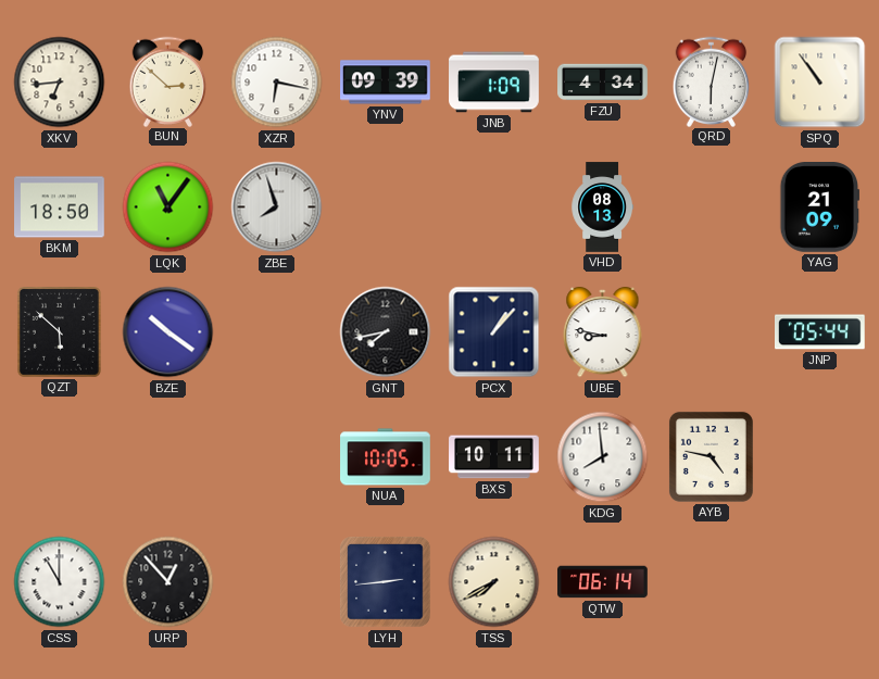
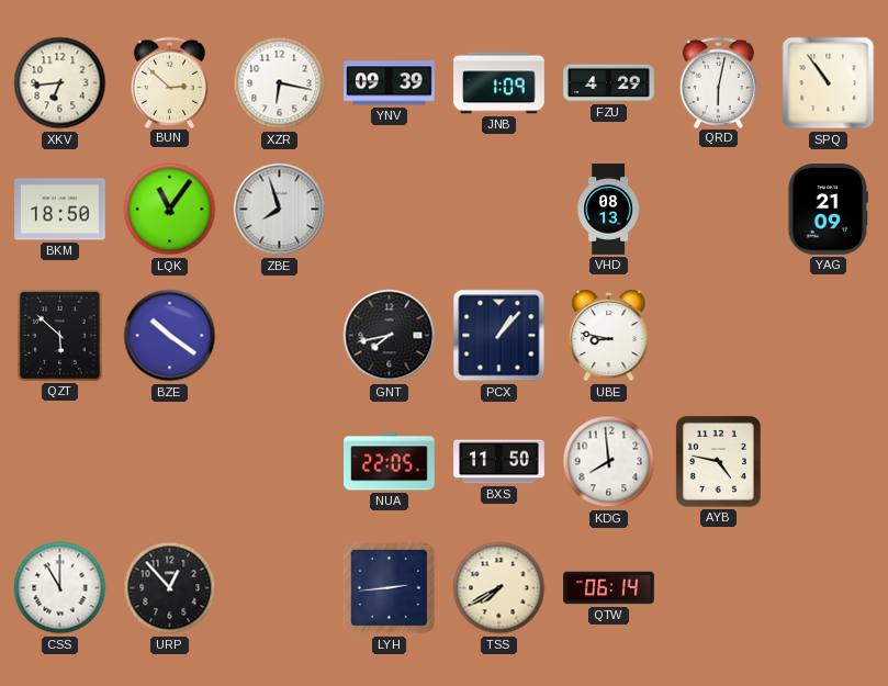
FZU: 4:34 -> 4:29
JNP: 05:44 -> none
NUA: 10:05 -> 22:05
BXS: 10:11 -> 11:50
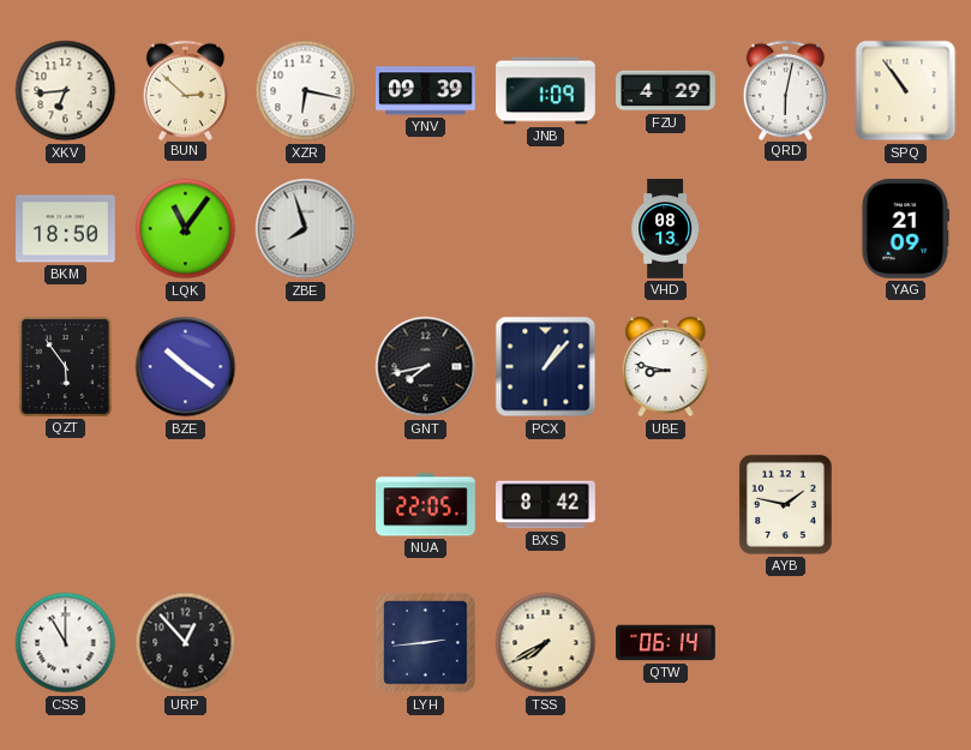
QZT: 5:52 -> 5:54
BXS: 11:50 -> 8:42
KDG: 7:59 -> none
AYB: 4:47 -> 1:47
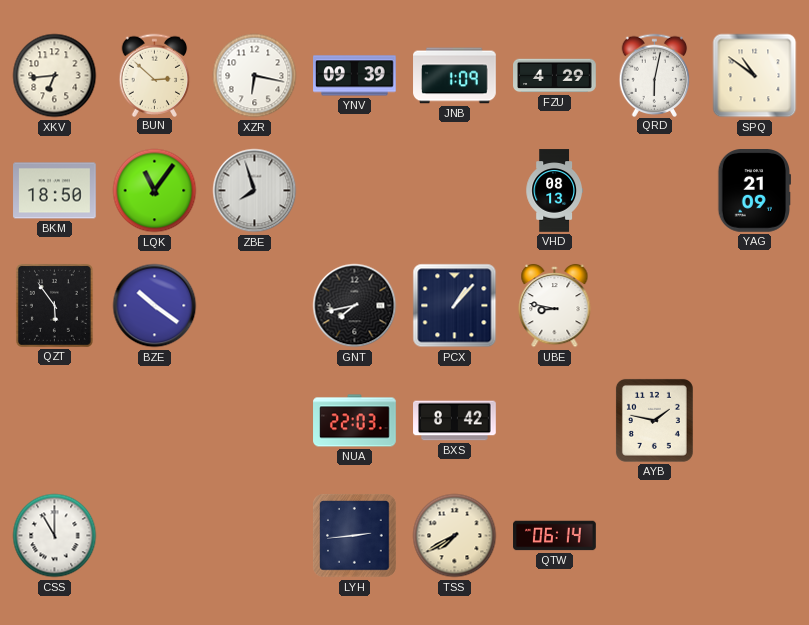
SPQ: 10:54 -> 10:51
NUA: 22:05 -> 22:03
URP: 12:53 -> none
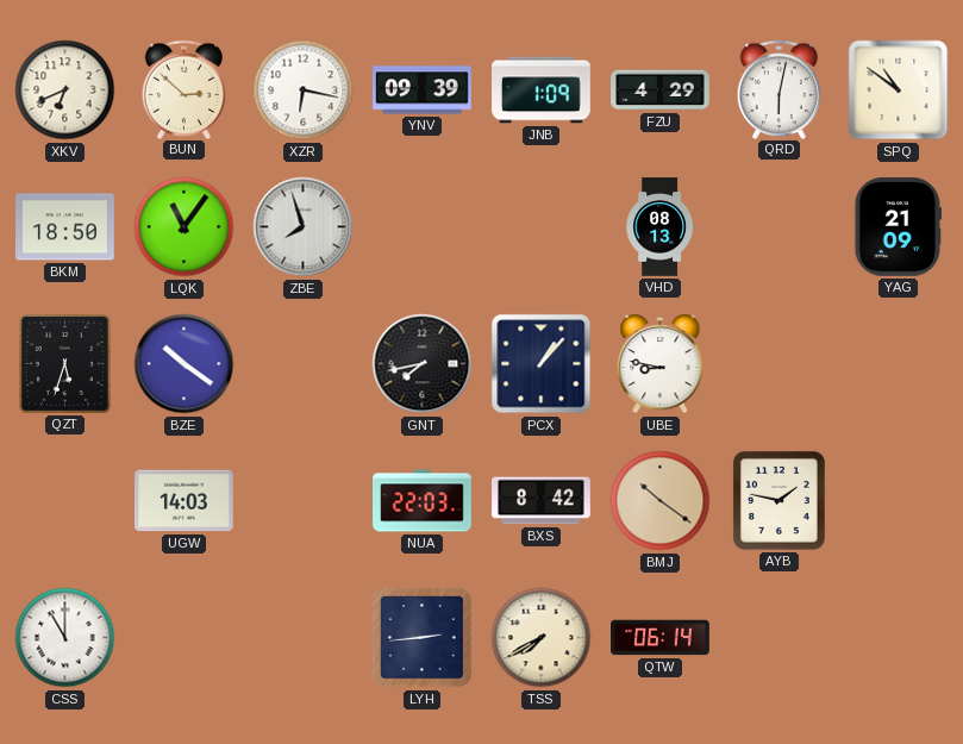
XKV: 6:44 -> 6:41
QZT: 5:54 -> 5:33
UGW: none -> 14:03
BMJ: none -> 10:21
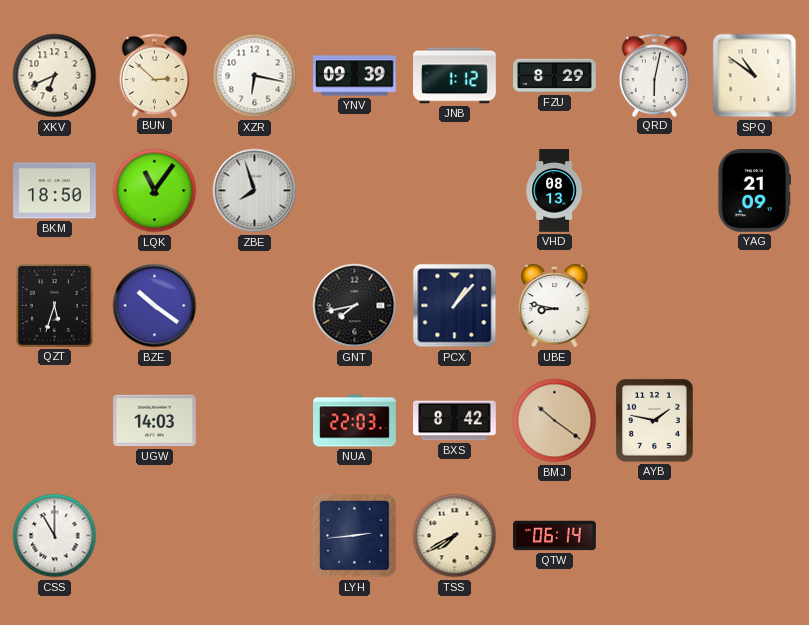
JNB: 1:09 -> 1:12
FZU: 4:29 -> 8:29
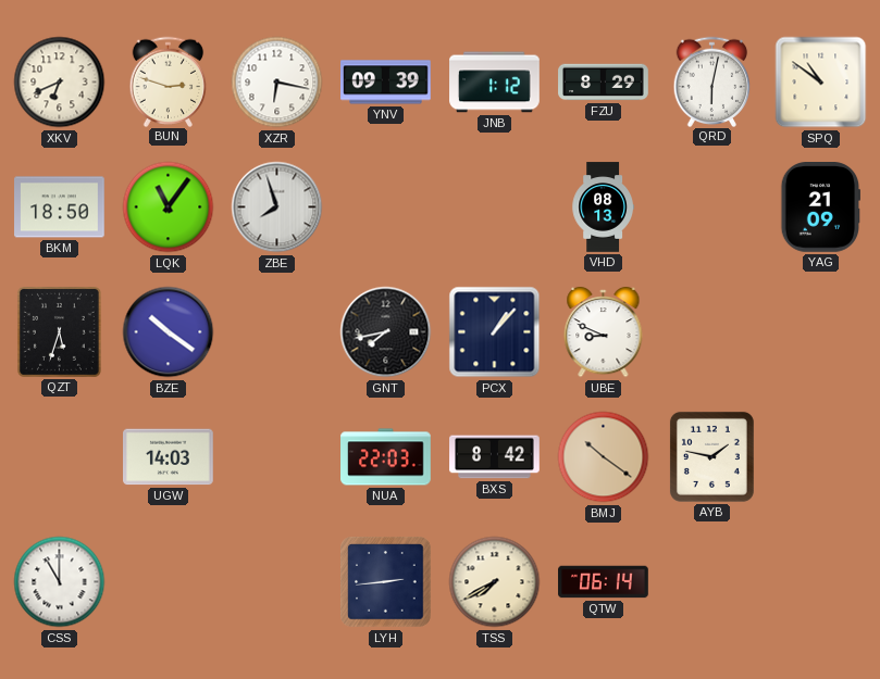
BUN: 2:52 -> 2:48
UBE: 8:47 -> 8:49
